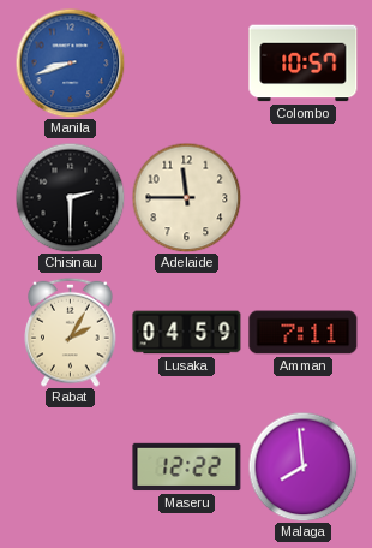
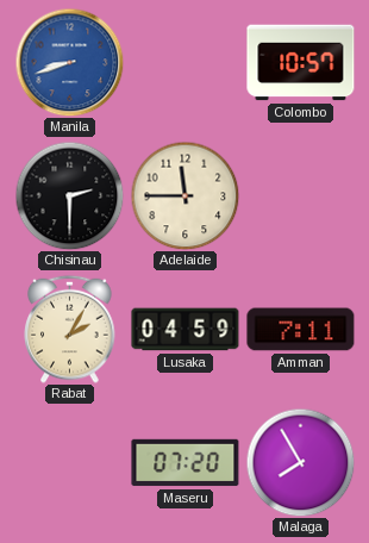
Maseru: 12:22 -> 07:20
Malaga: 7:59 -> 7:55
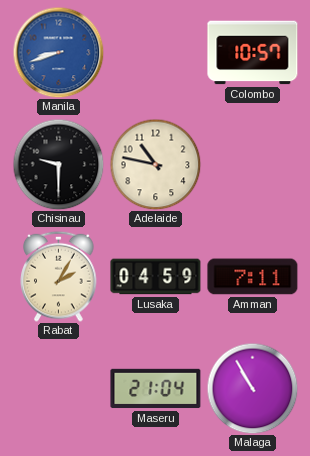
Chisinau: 2:30 -> 9:30
Adelaide: 11:45 -> 10:47
Maseru: 07:20 -> 21:04
Malaga: 7:55 -> 10:55
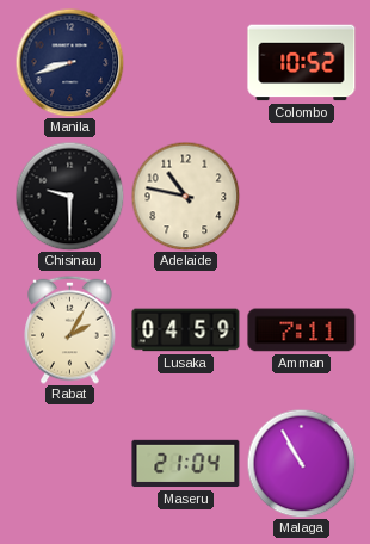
Manila dial: blue -> navy
Colombo: 10:57 -> 10:52
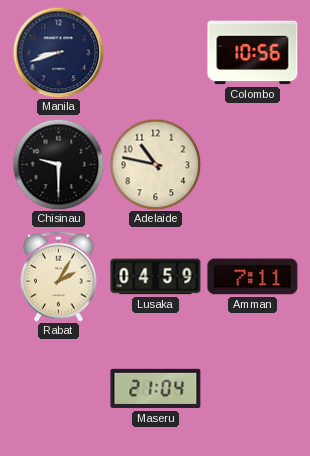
Colombo: 10:52 -> 10:56
Malaga: 10:55 -> none
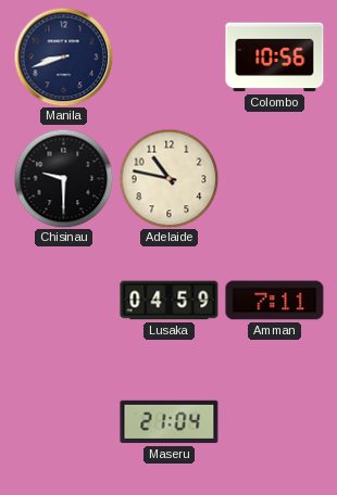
Rabat: 2:05 -> none
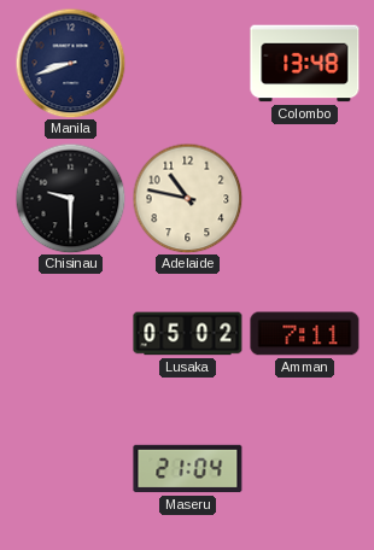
Colombo: 10:56 -> 13:48
Lusaka: 04:59 -> 05:02
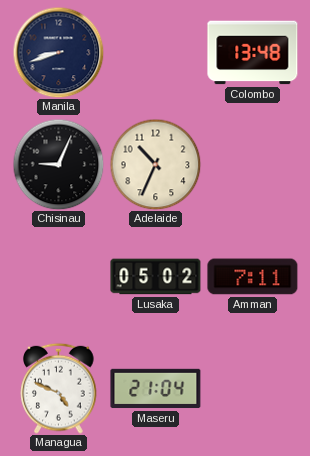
Chisinau: 9:30 -> 9:04
Adelaide: 10:47 -> 10:34
Managua: none -> 4:49
